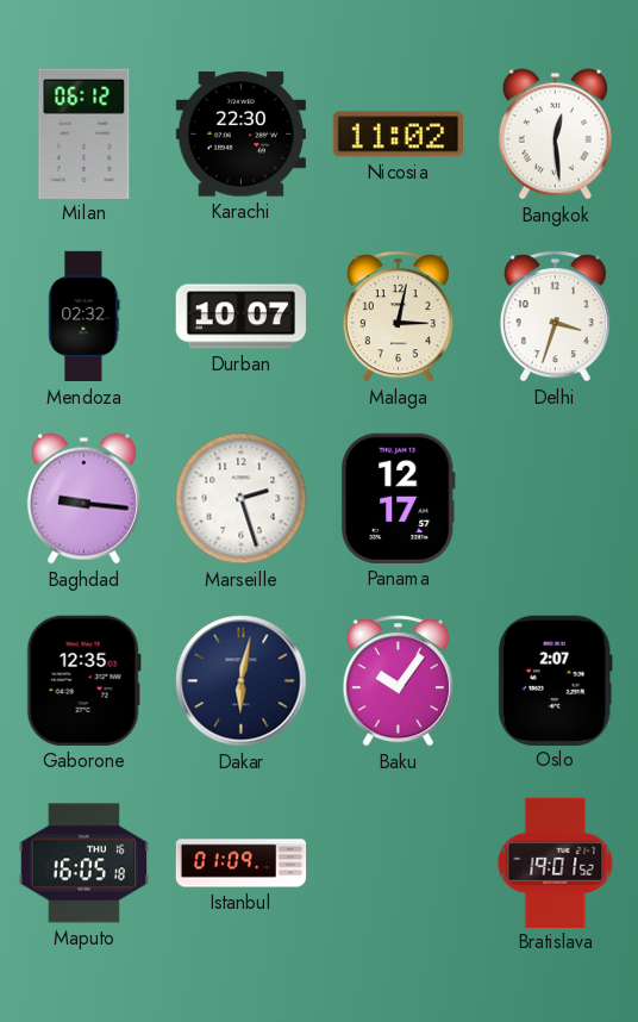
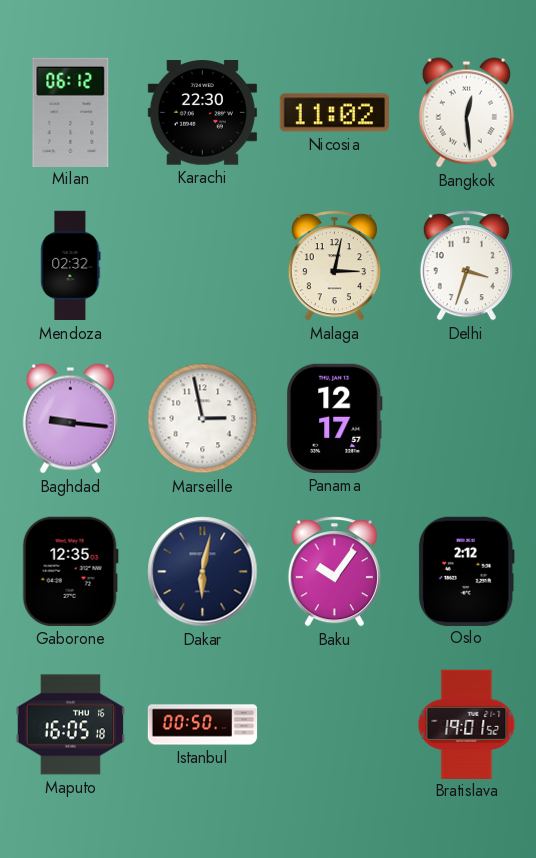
Durban: 10:07 -> none
Marseille: 2:27 -> 2:58
Oslo: 2:07 -> 2:12
Istanbul: 01:09 -> 00:50
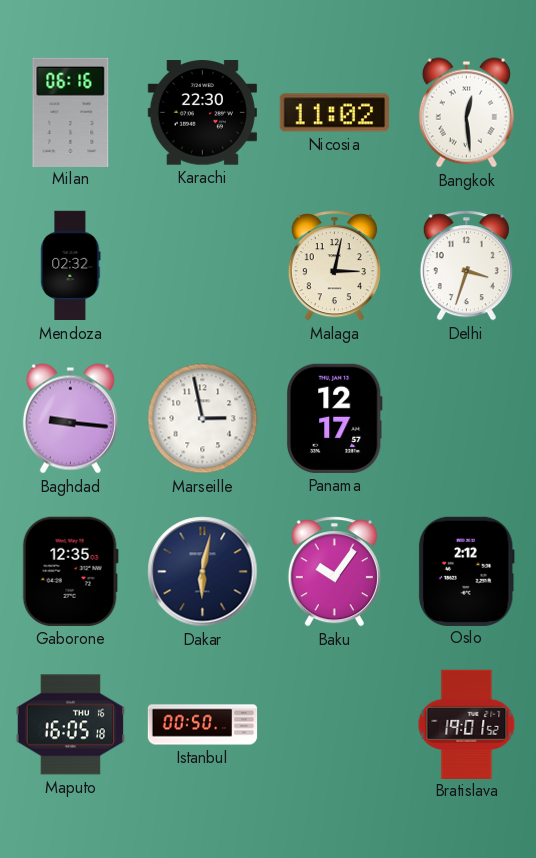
Milan: 06:12 -> 06:16
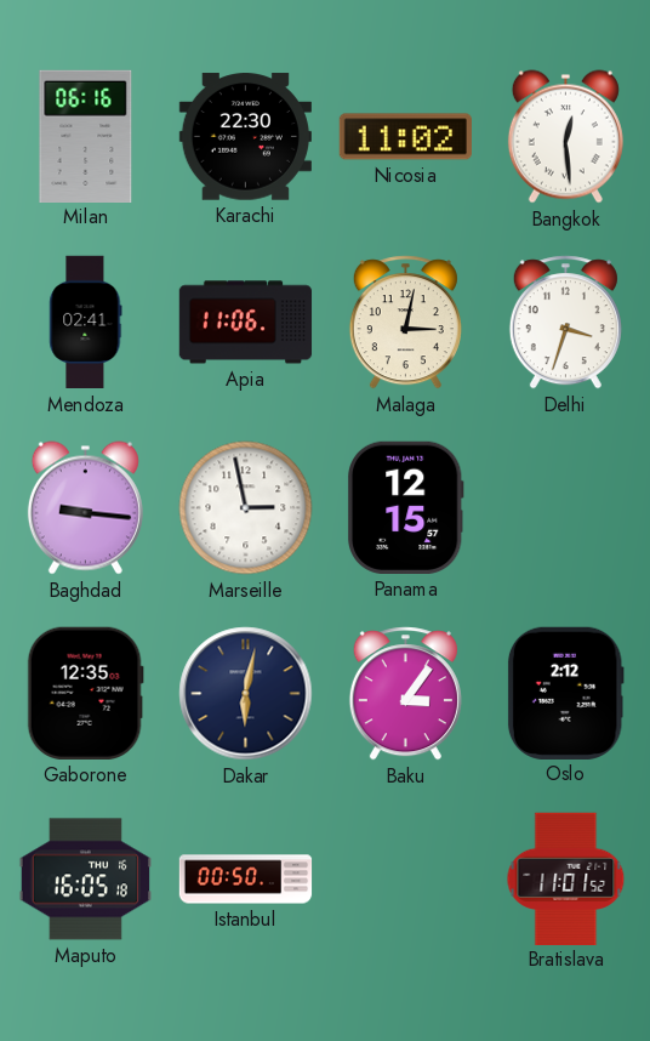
Mendoza: 02:32 -> 02:41
Apia: none -> 11:06
Panama: 12:17 -> 12:15
Baku: 10:06 -> 3:06
Bratislava: 19:01 -> 11:01
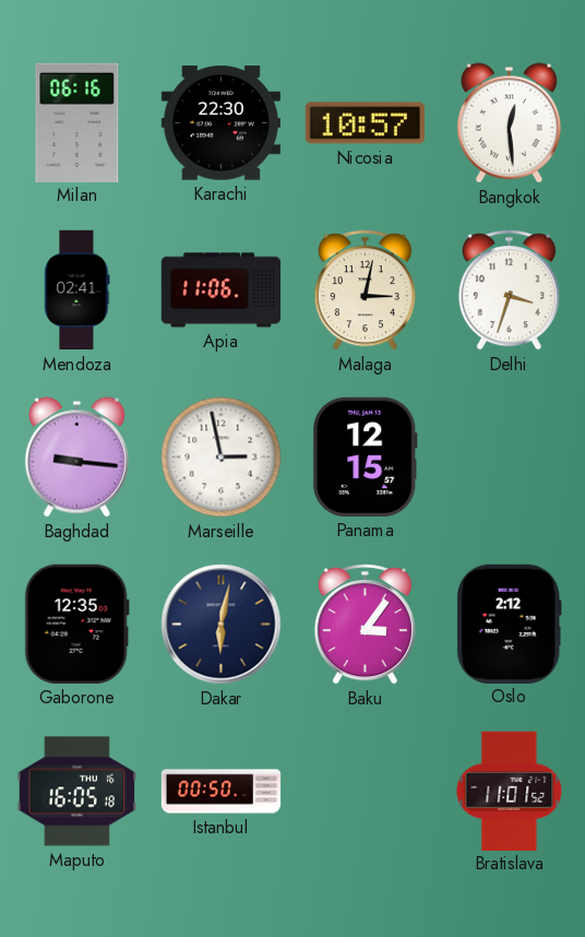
Nicosia: 11:02 -> 10:57
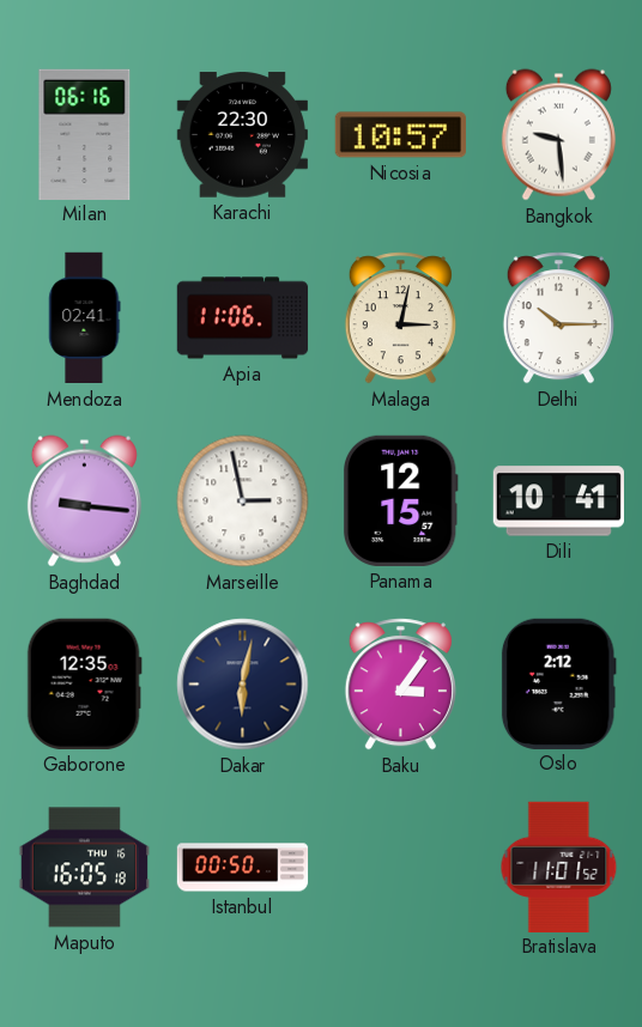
Bangkok: 12:29 -> 9:29
Delhi: 3:33 -> 10:15
Dili: none -> 10:41
